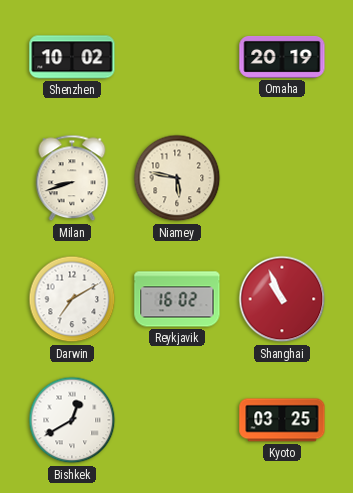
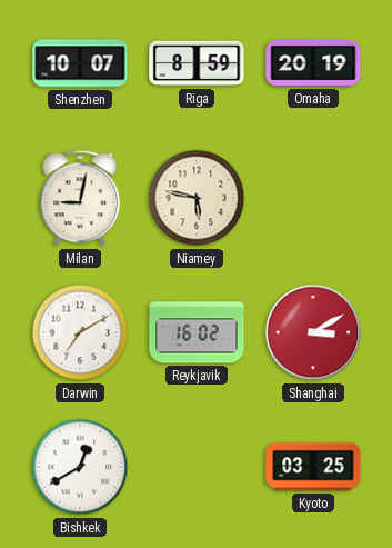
Shenzhen: 10:02 -> 10:07
Riga: none -> 8:59
Milan: 8:42 -> 9:02
Shanghai: 10:56 -> 3:10
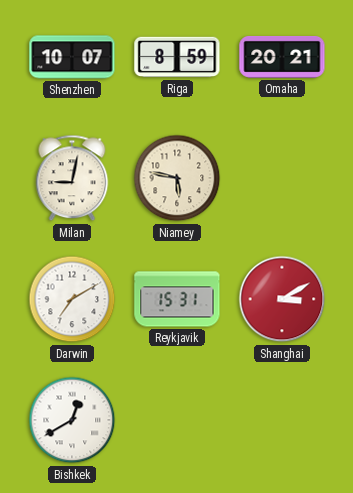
Omaha: 20:19 -> 20:21
Reykjavik: 16:02 -> 15:31
Kyoto: 03:25 -> none
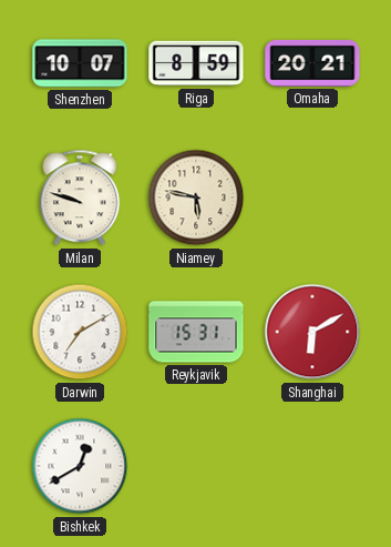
Milan: 9:02 -> 9:48
Shanghai: 3:10 -> 6:10
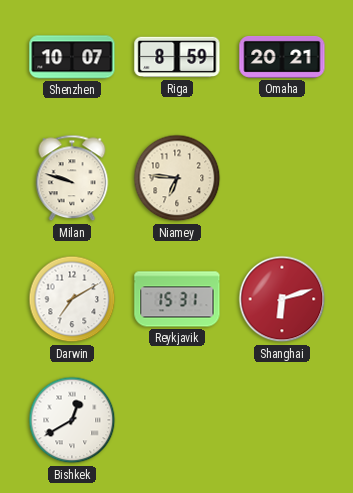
Niamey: 5:47 -> 6:46
Shanghai: 6:10 -> 6:12
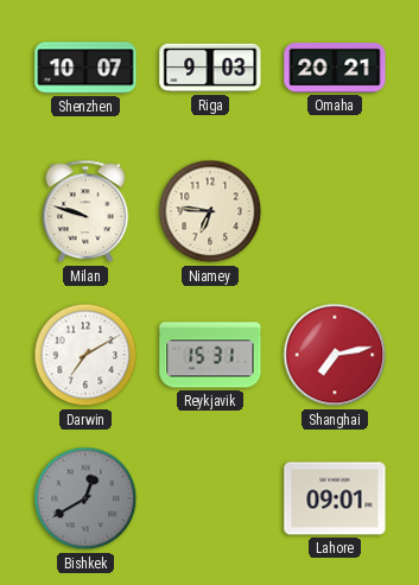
Riga: 8:59 -> 9:03
Shanghai: 6:12 -> 7:13
Bishkek dial: white -> grey
Lahore: none -> 09:01
